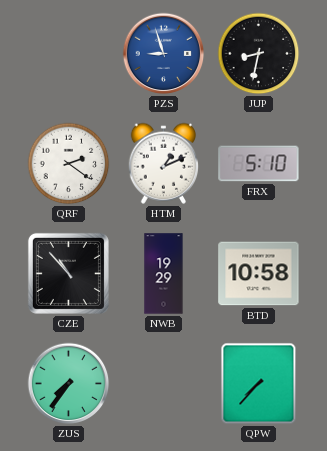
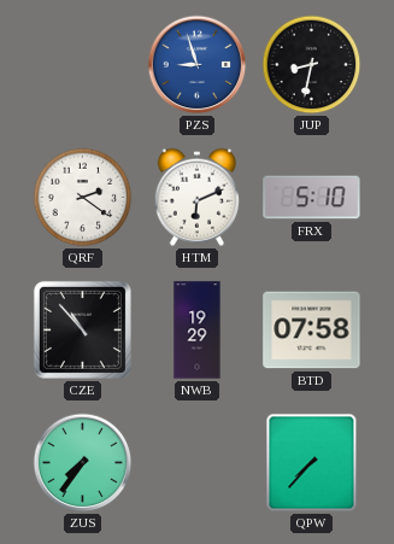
HTM: 1:11 -> 6:11
BTD: 10:58 -> 07:58
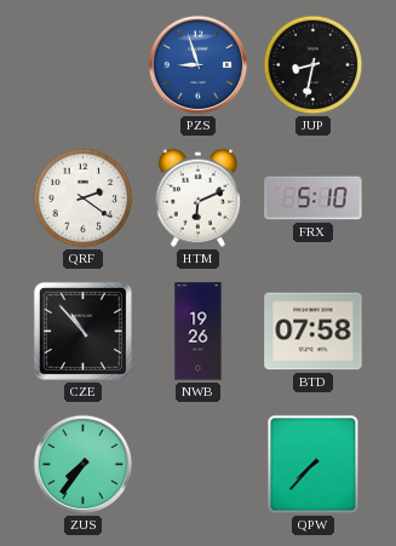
NWB: 19:29 -> 19:26
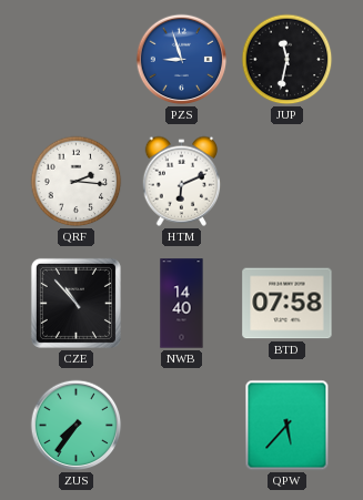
JUP: 8:32 -> 11:32
QRF: 2:21 -> 2:16
FRX: 5:10 -> none
NWB: 19:26 -> 14:40
QPW: 7:37 -> 5:37
